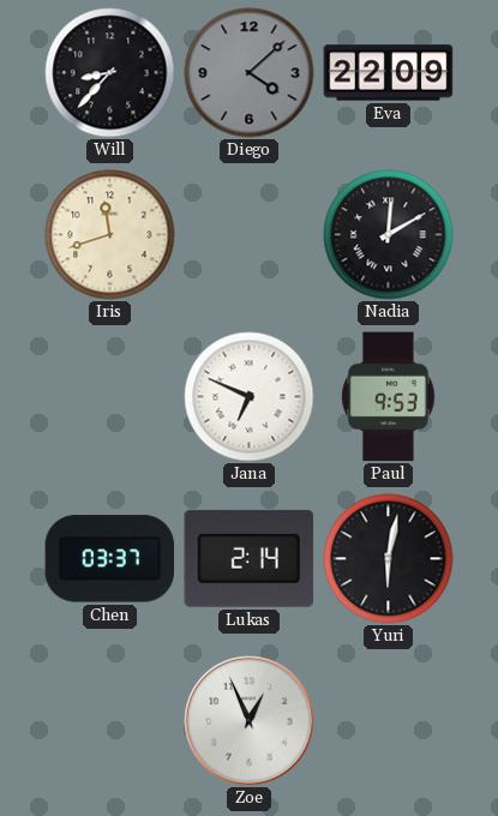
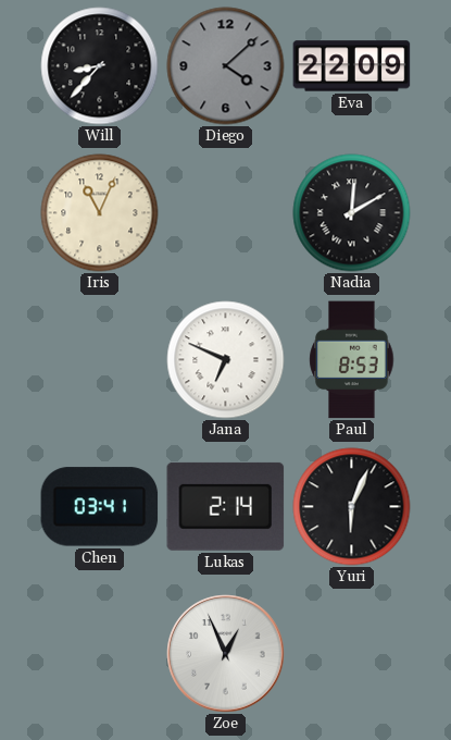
Iris: 11:42 -> 11:04
Paul: 9:53 -> 8:53
Chen: 03:37 -> 03:41
Yuri: 6:02 -> 6:04
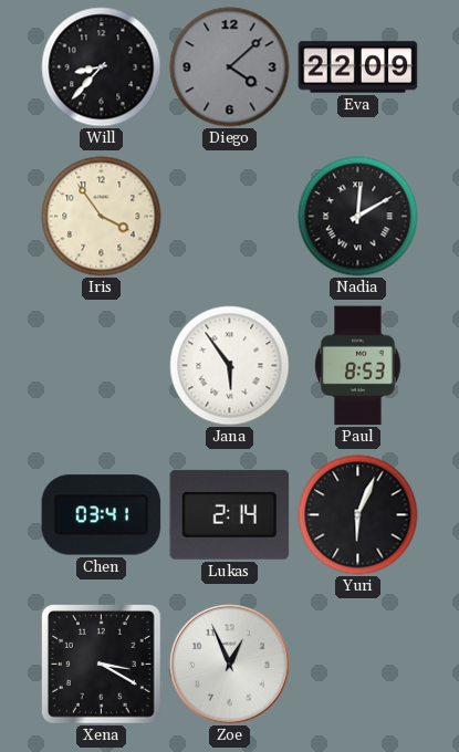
Iris: 11:04 -> 3:54
Jana: 6:49 -> 5:54
Xena: none -> 3:20
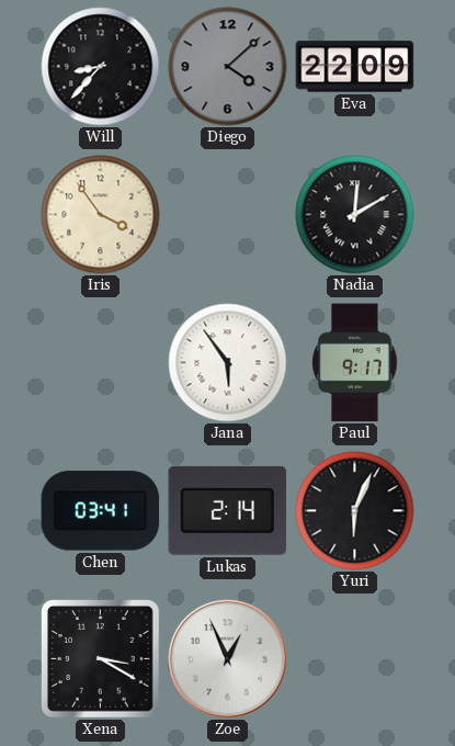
Paul: 8:53 -> 9:17
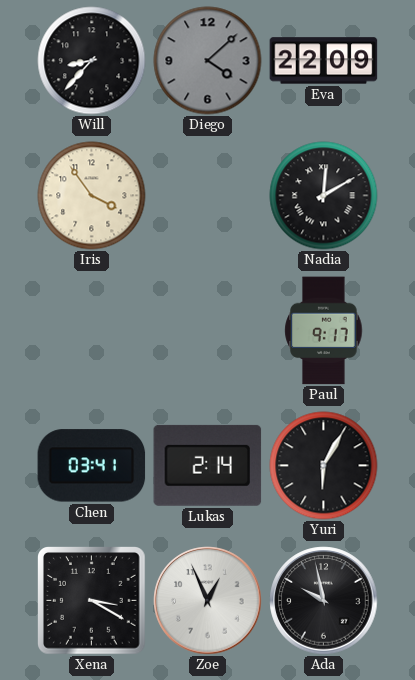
Jana: 5:54 -> none
Yuri: 6:04 -> 6:05
Ada: none -> 9:58
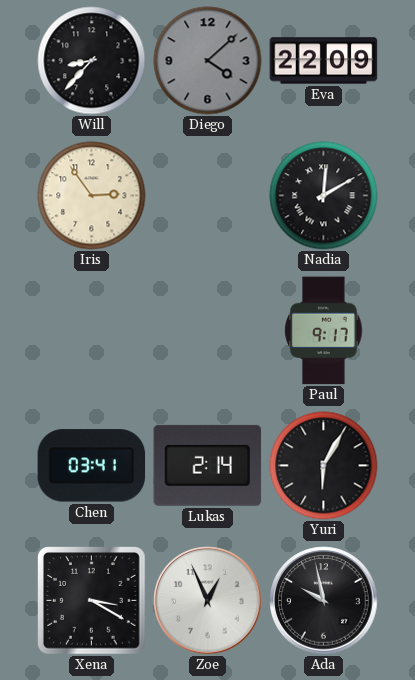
Iris: 3:54 -> 2:54
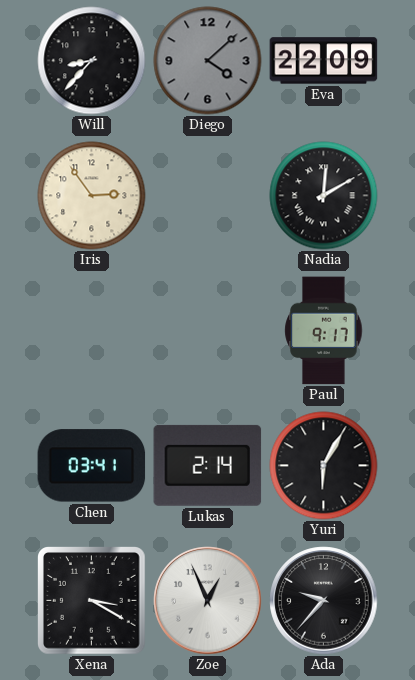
Ada: 9:58 -> 9:37
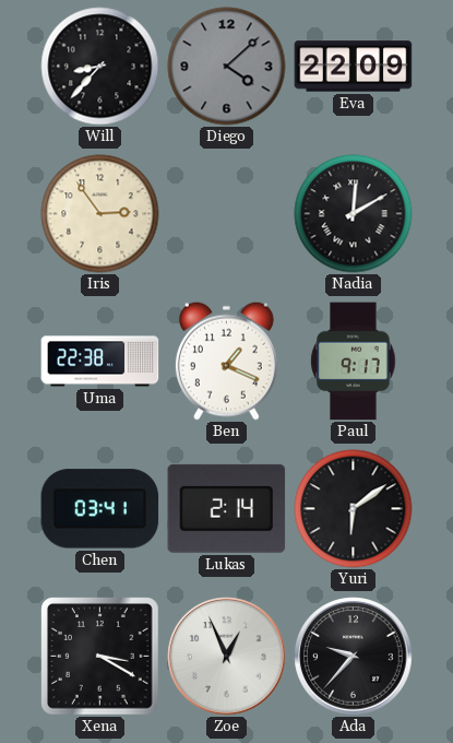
Uma: none -> 22:38
Ben: none -> 1:19
Yuri: 6:05 -> 6:09
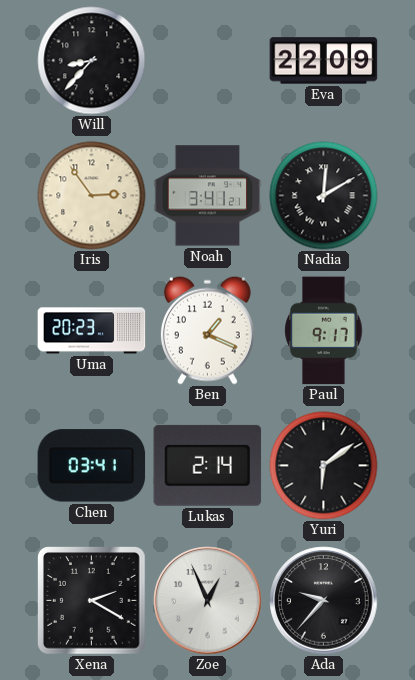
Diego: 4:08 -> none
Noah: none -> 3:41
Uma: 22:38 -> 20:23
Xena: 3:20 -> 2:20
